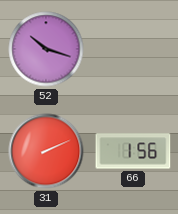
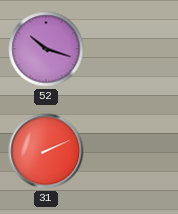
66: 1:56 -> none
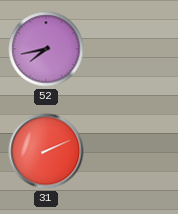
52: 10:18 -> 7:43
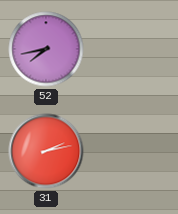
31: 2:11 -> 2:13
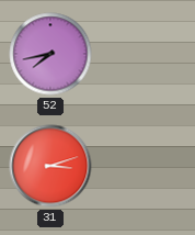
31: 2:13 -> 3:12
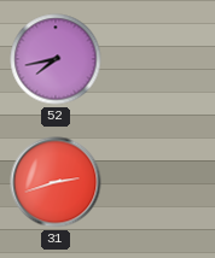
31: 3:12 -> 2:42
